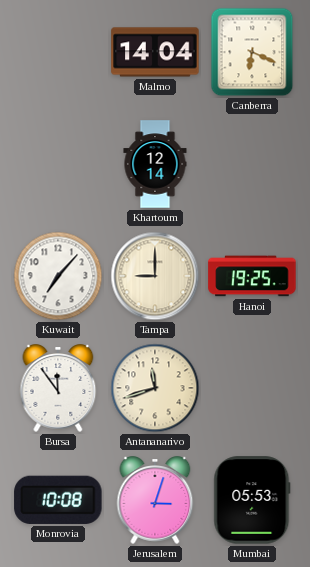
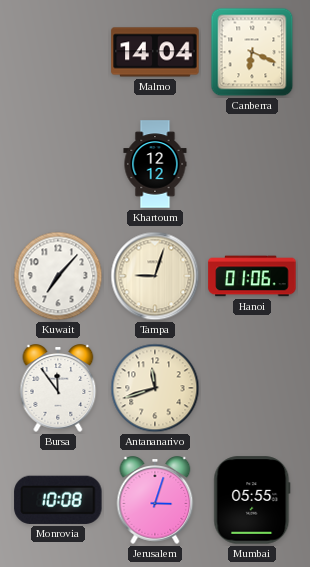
Khartoum: 12:14 -> 12:12
Tampa: 9:00 -> 9:03
Hanoi: 19:25 -> 01:06
Mumbai: 05:53 -> 05:55
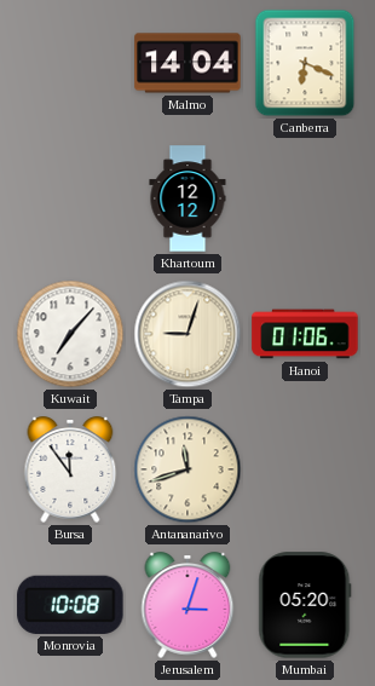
Mumbai: 05:55 -> 05:20
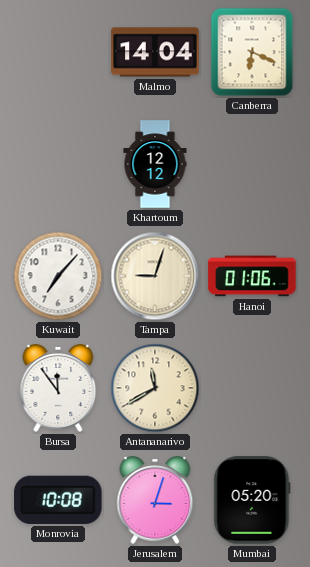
Antananarivo: 11:42 -> 11:40
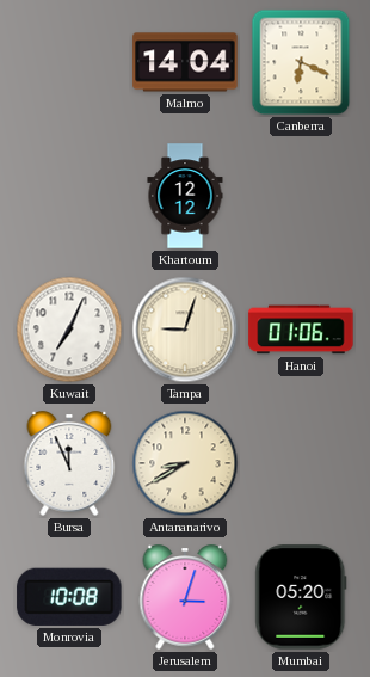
Kuwait: 7:07 -> 7:04
Bursa: 11:54 -> 11:56
Antananarivo: 11:40 -> 8:40
